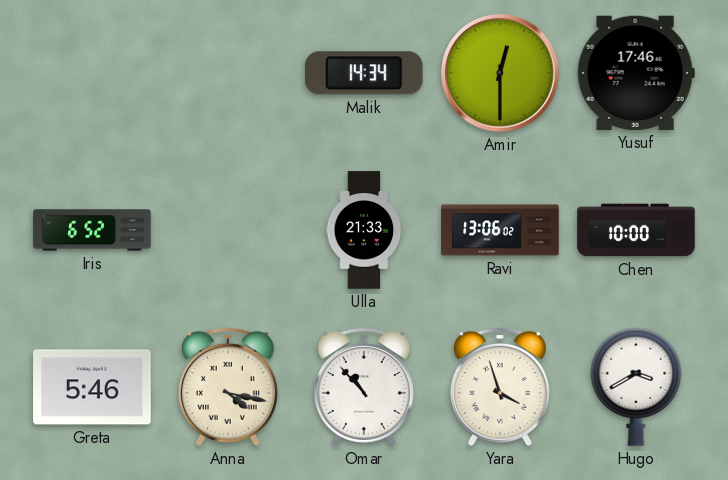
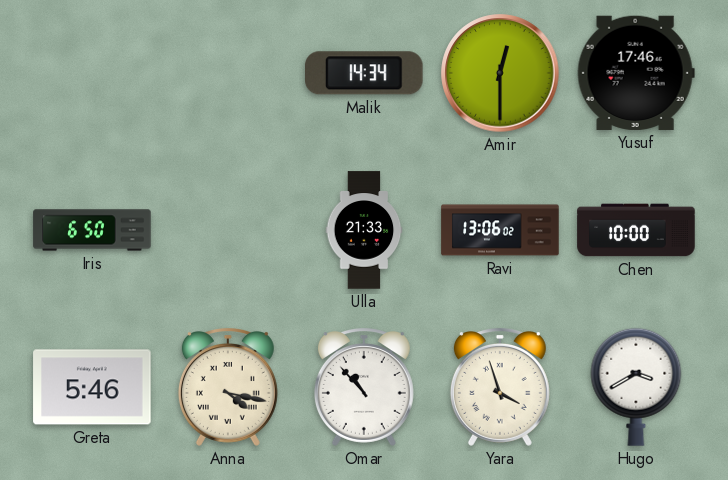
Iris: 6:52 -> 6:50
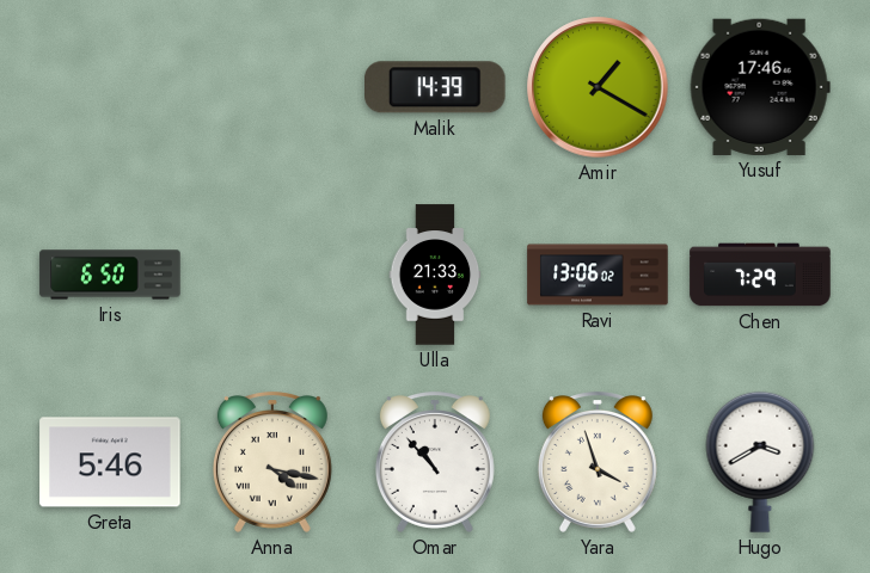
Malik: 14:34 -> 14:39
Amir: 12:30 -> 1:20
Chen: 10:00 -> 7:29
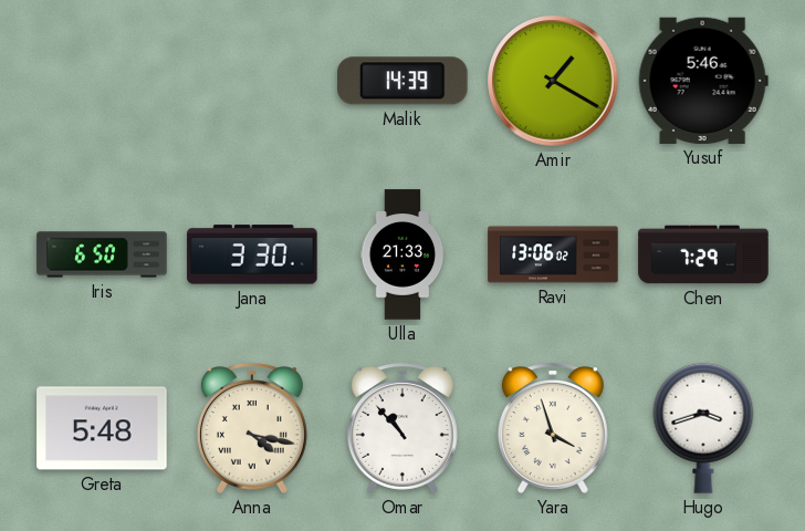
Yusuf: 17:46 -> 5:46
Jana: none -> 3:30
Greta: 5:46 -> 5:48
Hugo: 3:40 -> 3:42
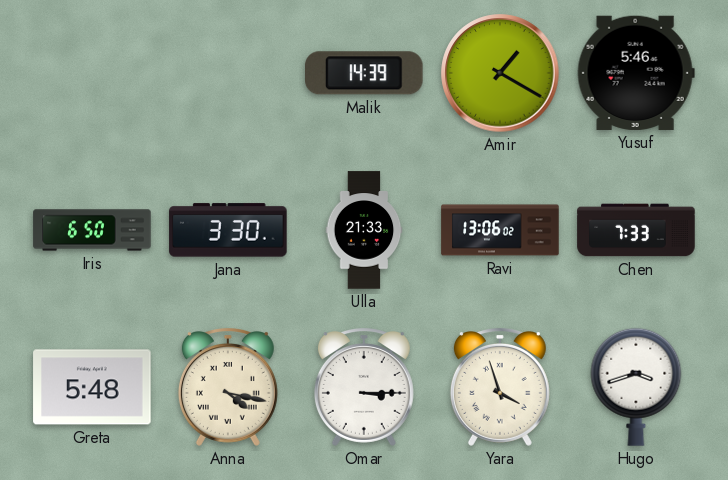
Chen: 7:29 -> 7:33
Omar: 10:53 -> 3:15
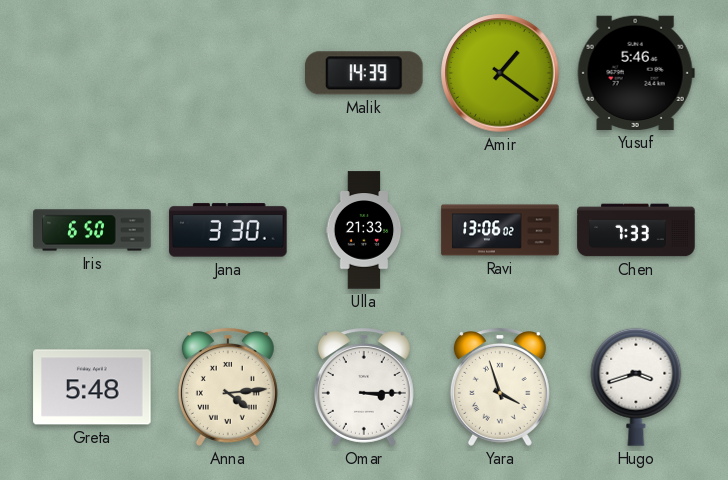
Amir: 1:20 -> 1:21
Anna: 4:17 -> 4:14
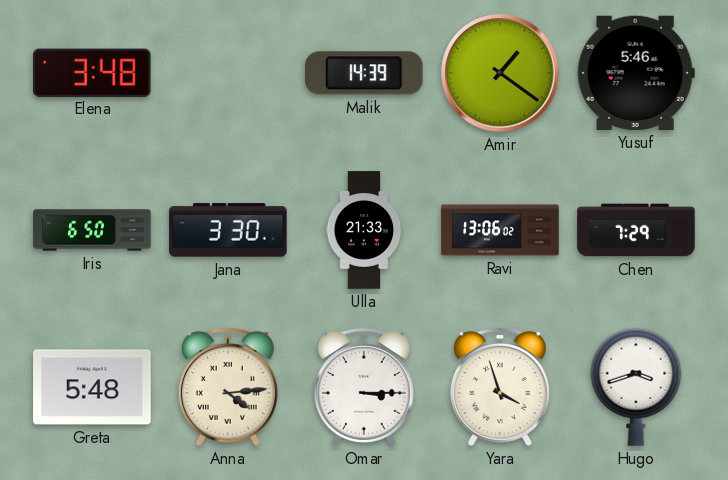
Elena: none -> 3:48
Chen: 7:33 -> 7:29
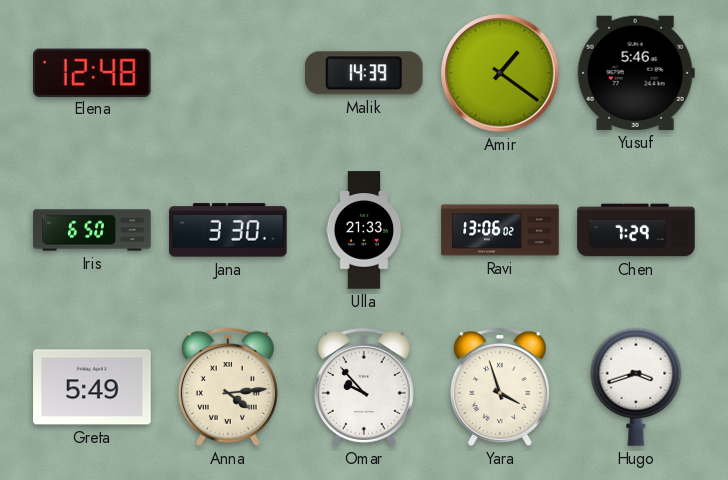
Elena: 3:48 -> 12:48
Greta: 5:48 -> 5:49
Omar: 3:15 -> 9:53
